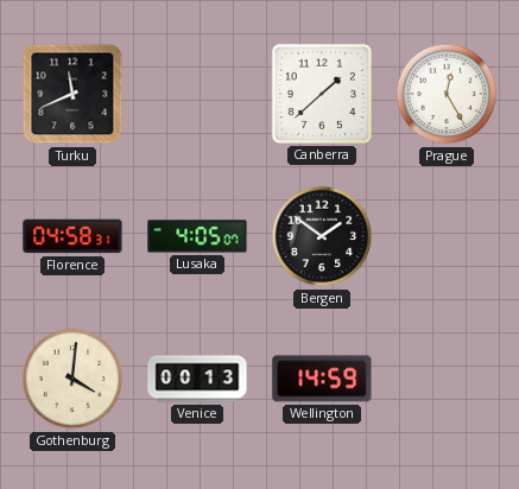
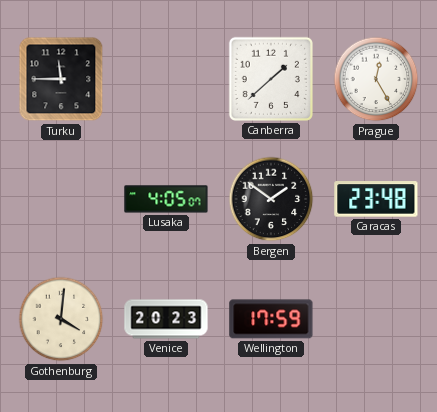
Turku: 11:41 -> 11:45
Florence: 04:58 -> none
Caracas: none -> 23:48
Venice: 00:13 -> 20:23
Wellington: 14:59 -> 17:59
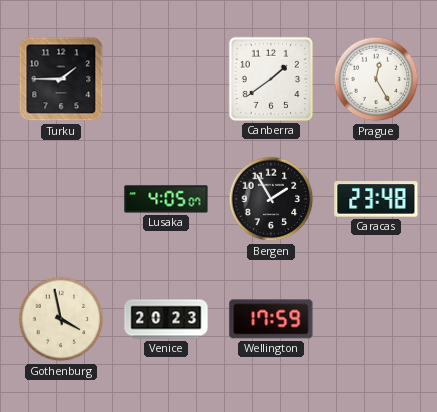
Turku: 11:45 -> 1:45
Canberra: 1:38 -> 1:39
Bergen: 1:51 -> 1:55
Gothenburg: 4:01 -> 3:58
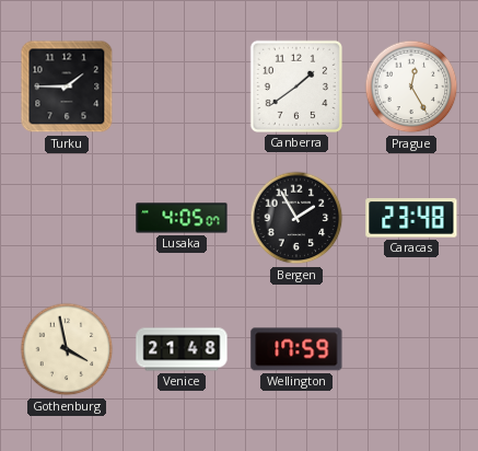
Venice: 20:23 -> 21:48
